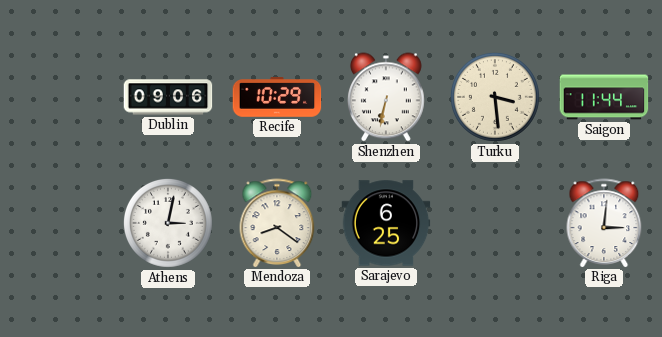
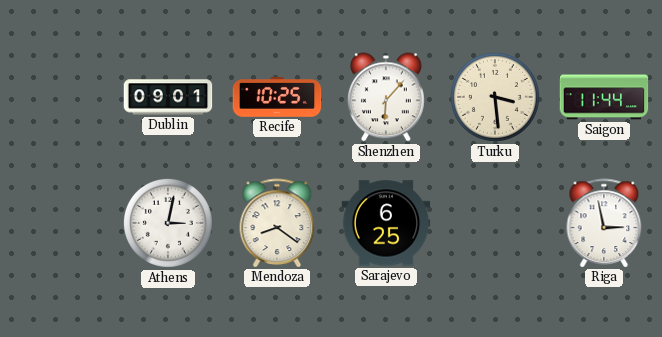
Dublin: 09:06 -> 09:01
Recife: 10:29 -> 10:25
Shenzhen: 6:32 -> 6:07
Riga: 3:01 -> 2:58
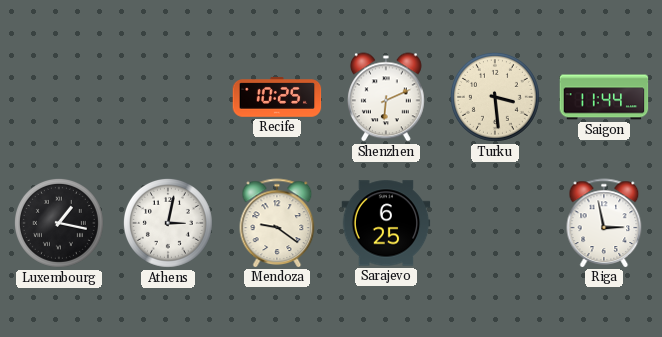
Dublin: 09:01 -> none
Shenzhen: 6:07 -> 6:11
Luxembourg: none -> 1:17
Mendoza: 8:21 -> 9:21
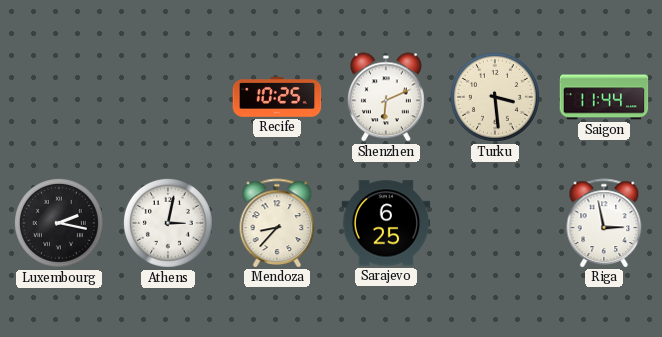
Luxembourg: 1:17 -> 2:17
Mendoza: 9:21 -> 8:37
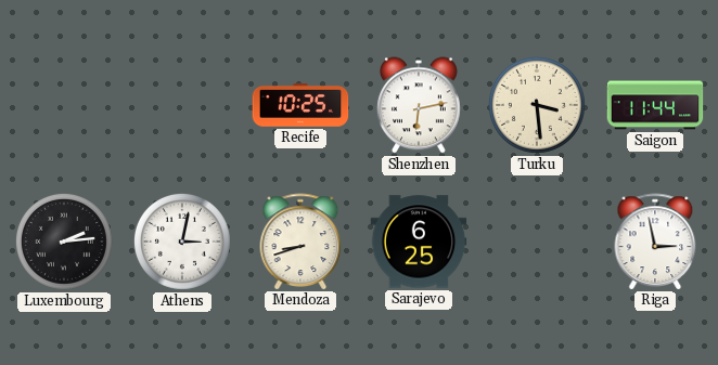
Shenzhen: 6:11 -> 6:13
Luxembourg: 2:17 -> 2:14
Mendoza: 8:37 -> 8:42
